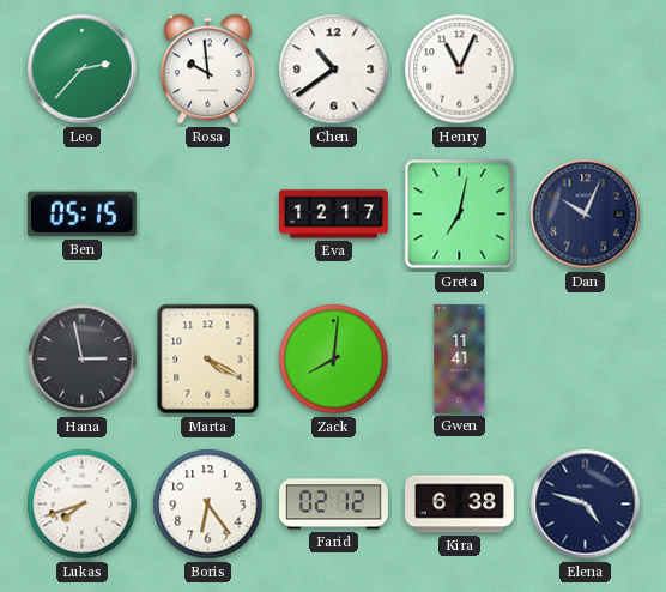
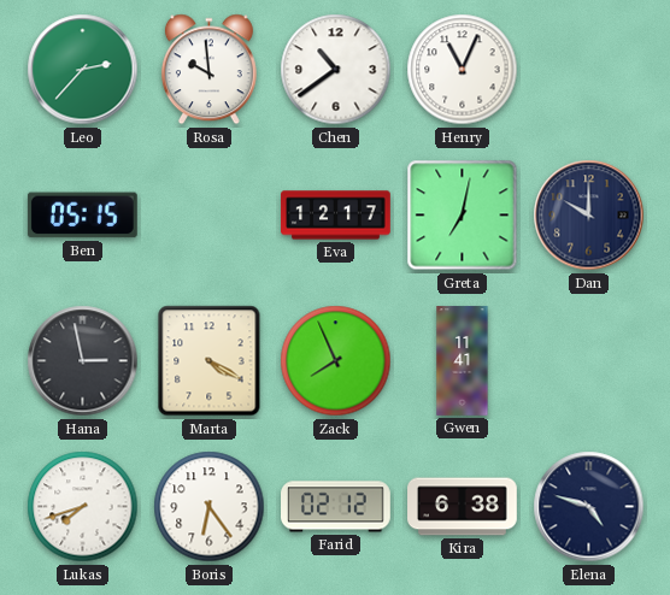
Dan: 10:04 -> 10:00
Zack: 8:01 -> 7:56
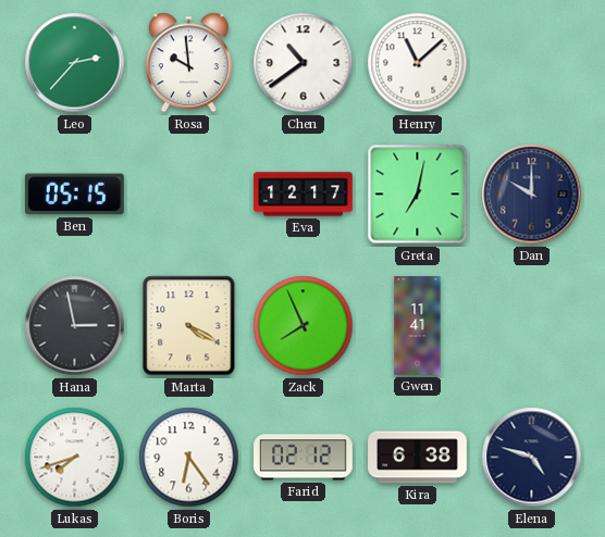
Henry: 11:04 -> 11:08
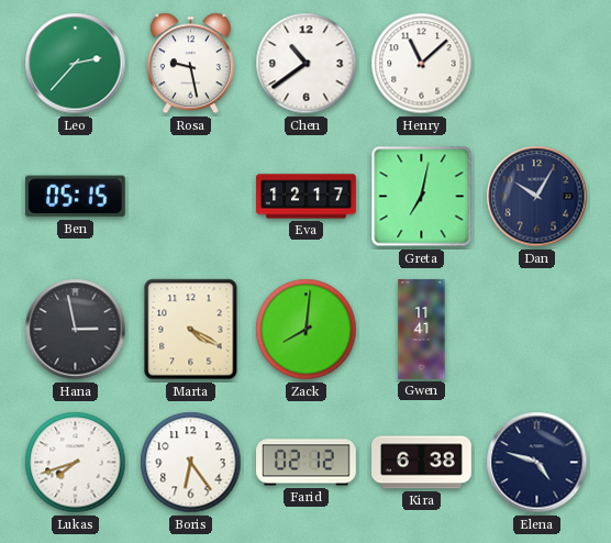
Rosa: 9:59 -> 9:28
Dan: 10:00 -> 10:05
Zack: 7:56 -> 8:01
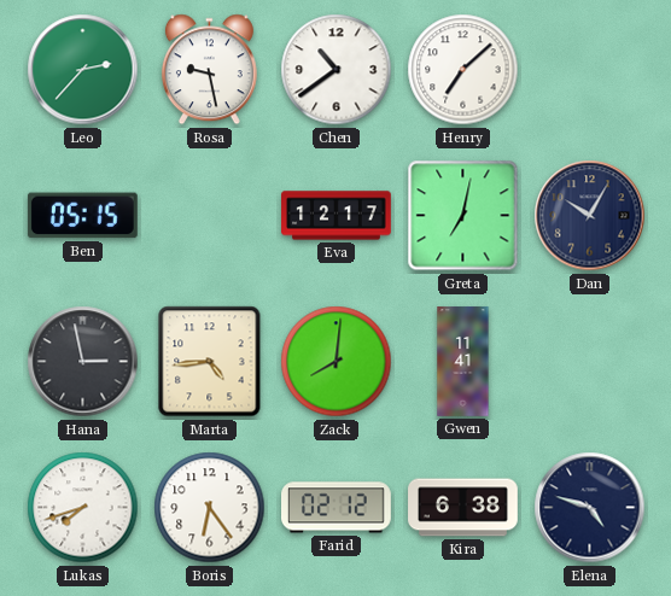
Henry: 11:08 -> 7:08
Marta: 4:20 -> 4:44
